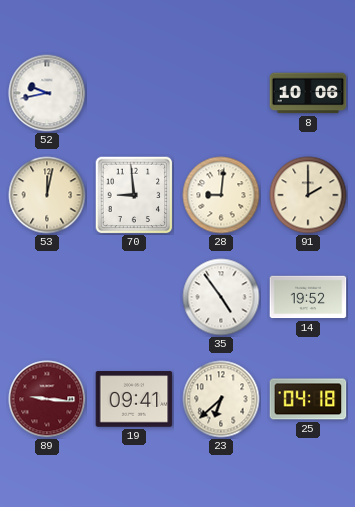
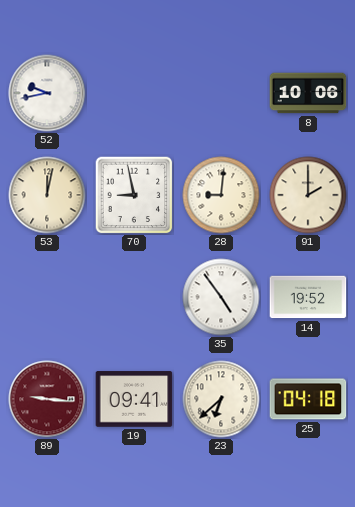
70: 8:59 -> 8:58
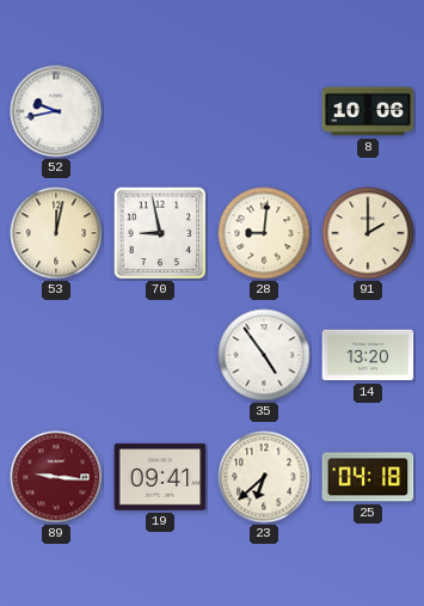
14: 19:52 -> 13:20
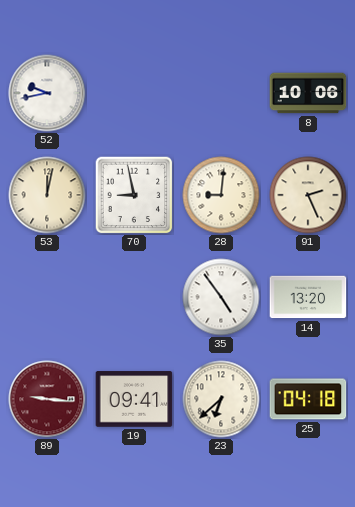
91: 2:00 -> 2:26
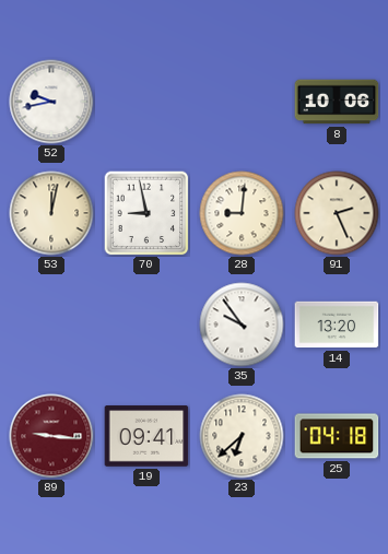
35: 4:54 -> 9:54
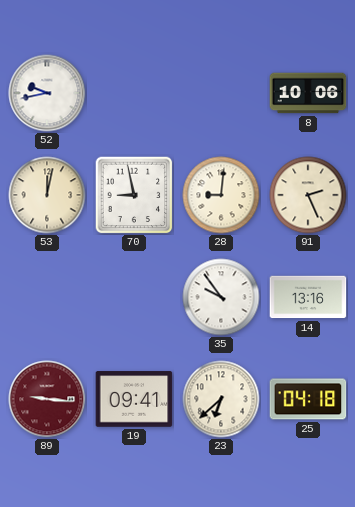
14: 13:20 -> 13:16
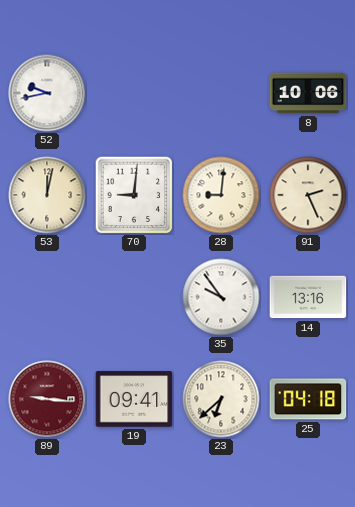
70: 8:58 -> 9:01
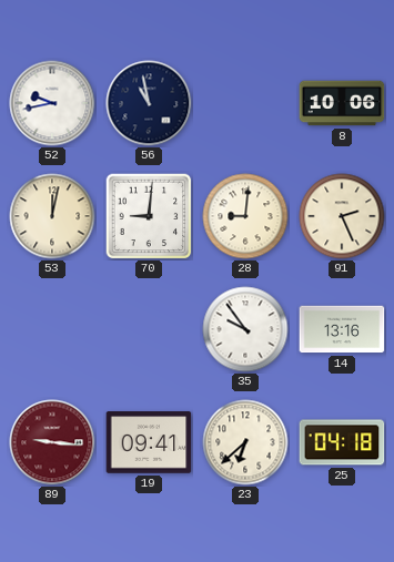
56: none -> 10:58
